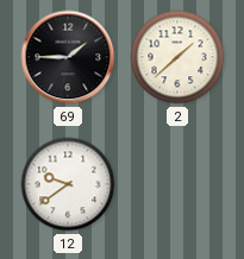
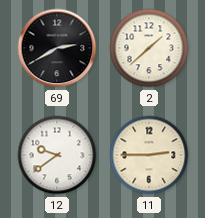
69: 1:45 -> 2:40
11: none -> 2:45
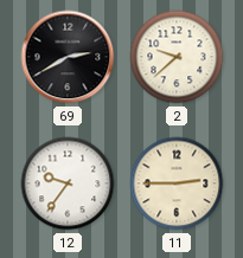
2: 1:38 -> 9:38
12: 9:39 -> 9:36
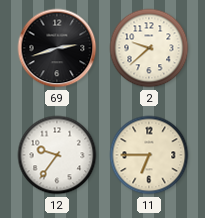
69: 2:40 -> 2:42
11: 2:45 -> 6:45
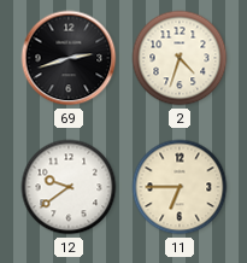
2: 9:38 -> 4:33
12: 9:36 -> 9:39
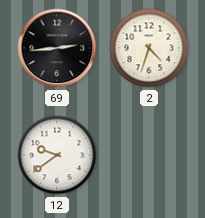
69: 2:42 -> 2:44
11: 6:45 -> none
